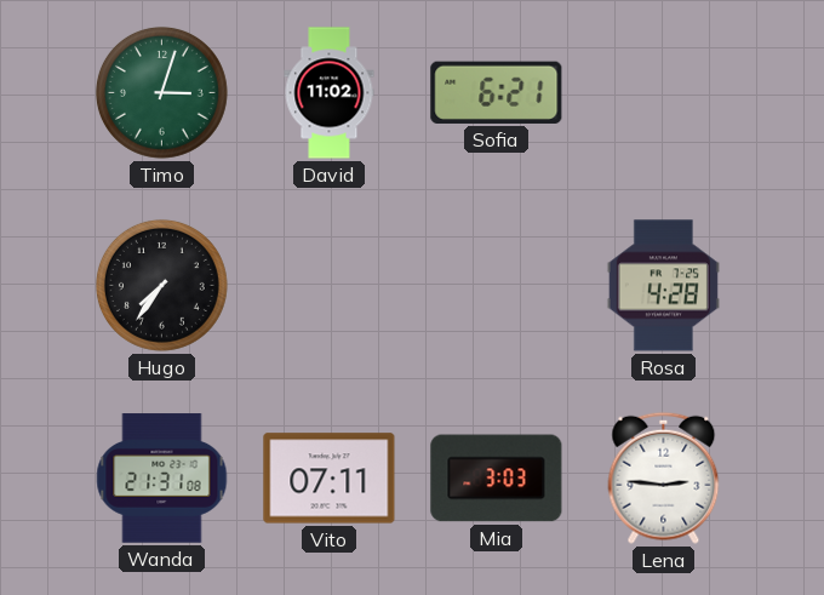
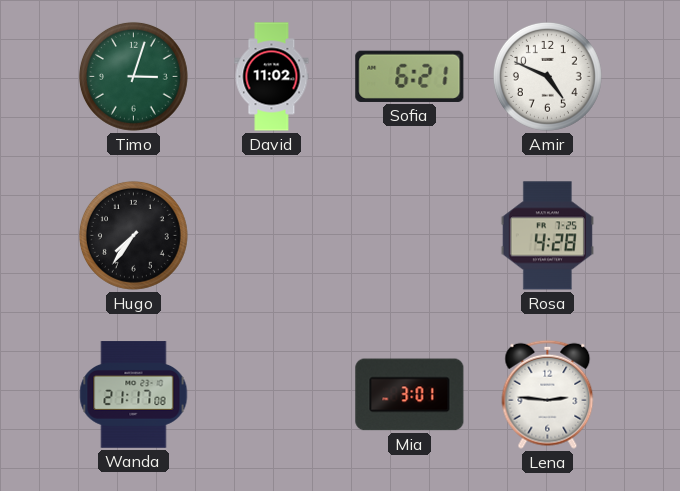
Amir: none -> 4:49
Wanda: 21:31 -> 21:17
Vito: 07:11 -> none
Mia: 3:03 -> 3:01
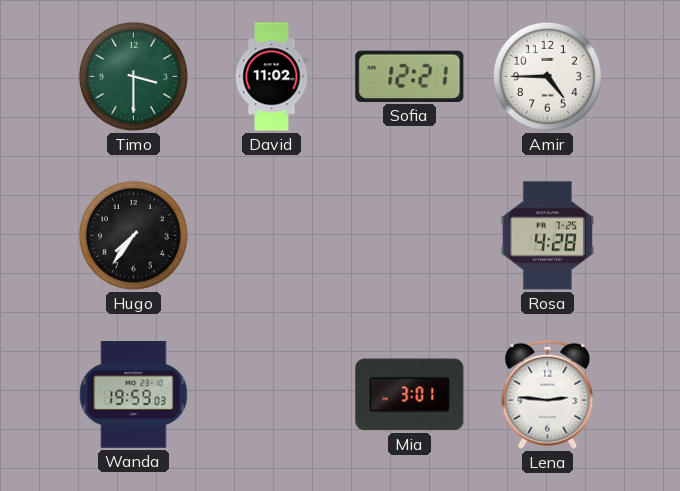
Timo: 3:03 -> 3:30
Sofia: 6:21 -> 12:21
Amir: 4:49 -> 4:45
Wanda: 21:17 -> 19:59
